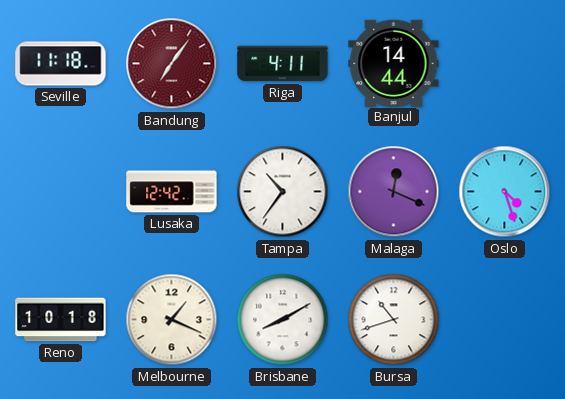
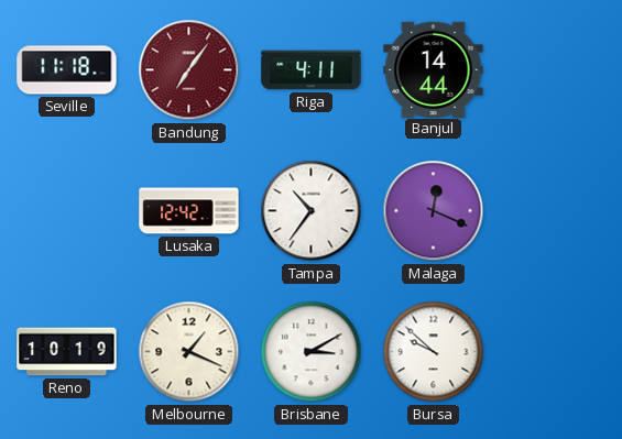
Oslo: 4:27 -> none
Reno: 10:18 -> 10:19
Brisbane: 8:10 -> 3:10
Bursa: 10:42 -> 9:52
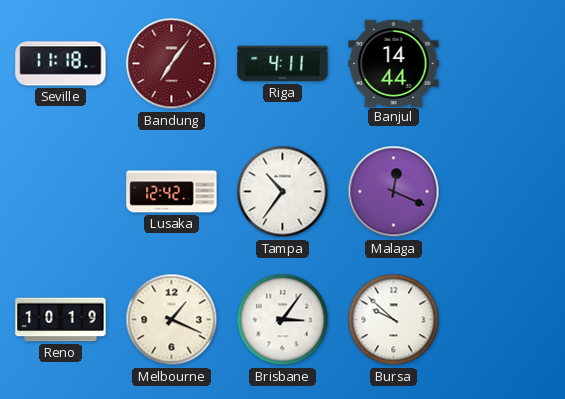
Brisbane: 3:10 -> 3:06
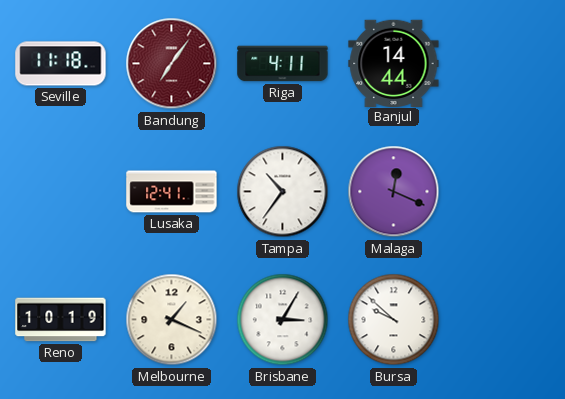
Lusaka: 12:42 -> 12:41
Brisbane: 3:06 -> 3:05
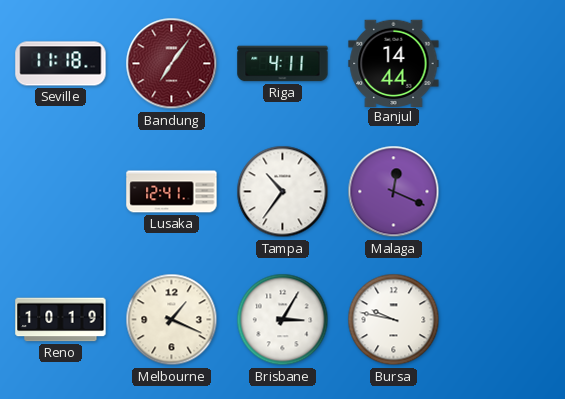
Bursa: 9:52 -> 9:47
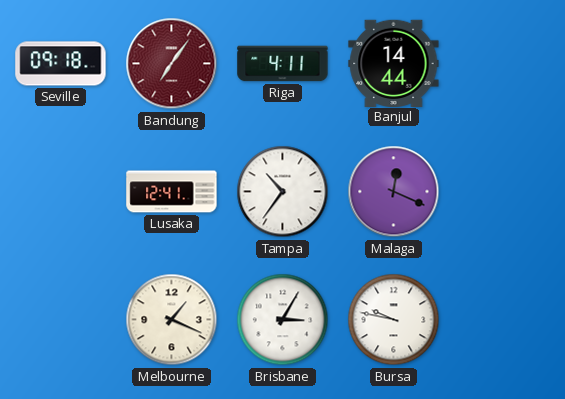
Seville: 11:18 -> 09:18
Reno: 10:19 -> none
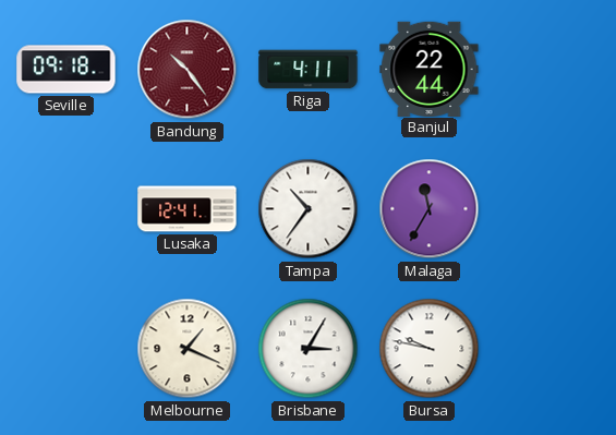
Bandung: 7:06 -> 10:24
Banjul: 14:44 -> 22:44
Malaga: 12:19 -> 11:35
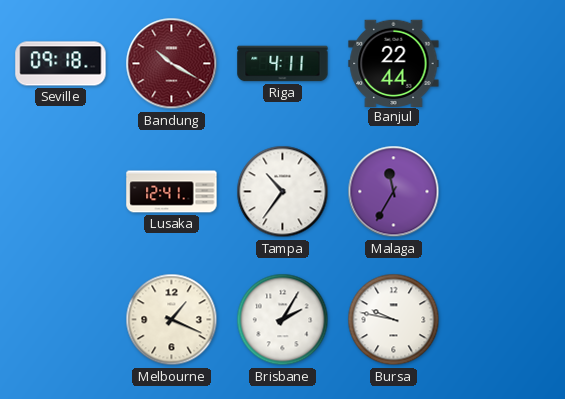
Bandung: 10:24 -> 10:20
Brisbane: 3:05 -> 2:05
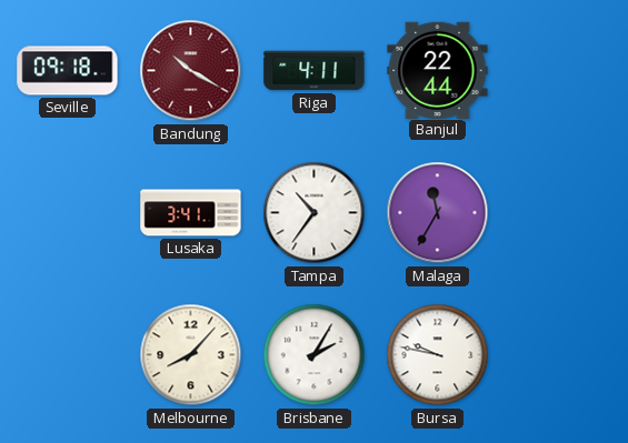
Lusaka: 12:41 -> 3:41
Melbourne: 1:19 -> 8:07
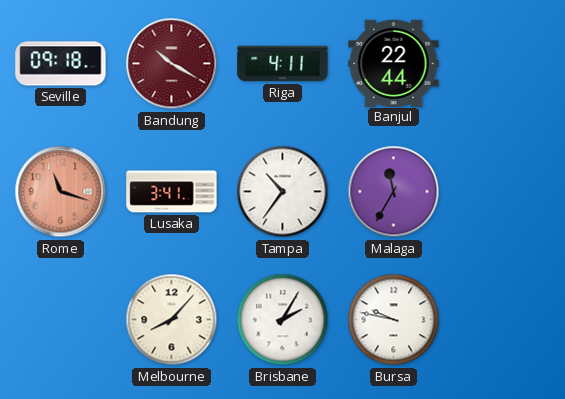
Rome: none -> 11:18
